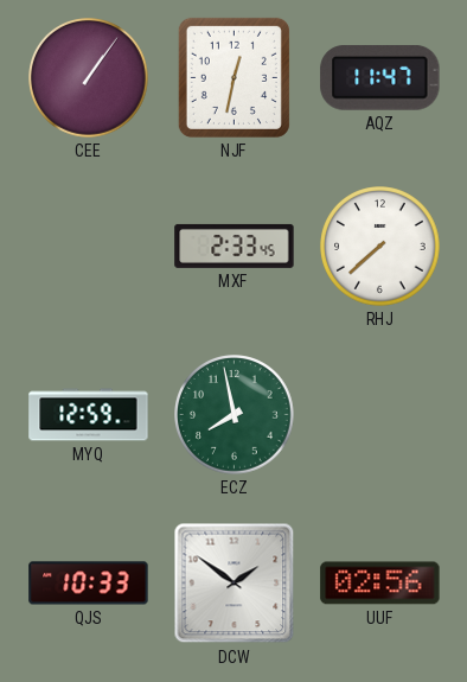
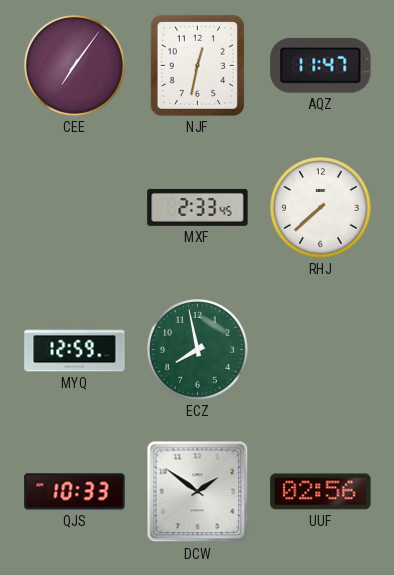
CEE: 1:06 -> 7:06
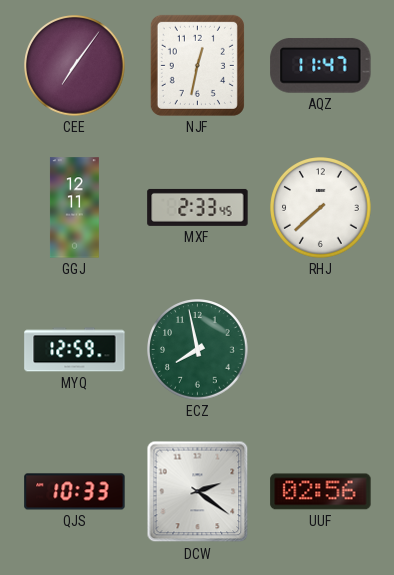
GGJ: none -> 12:11
DCW: 1:51 -> 2:21
